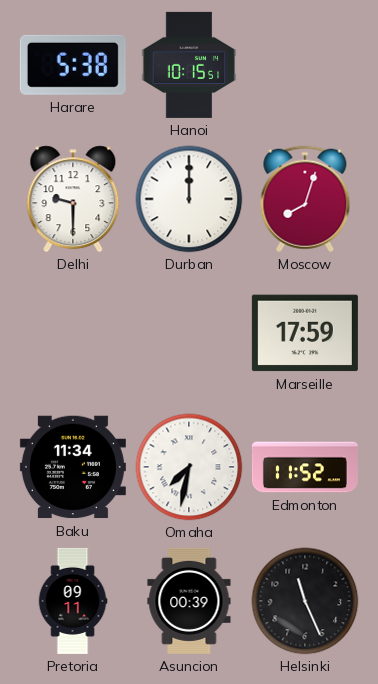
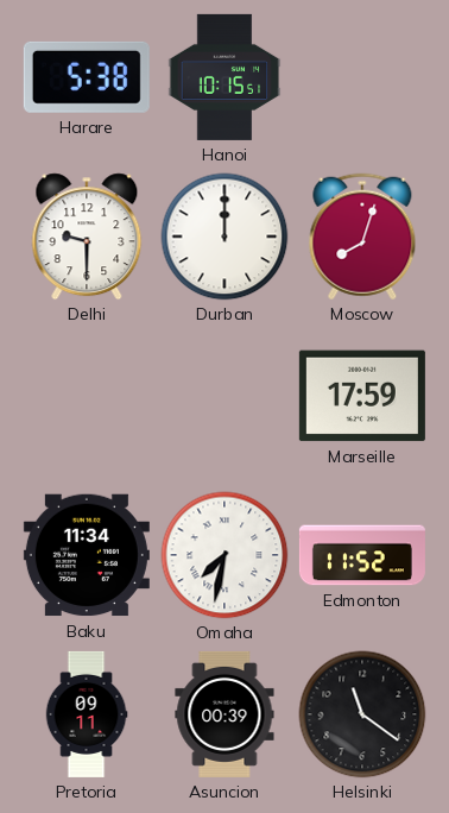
Helsinki: 11:26 -> 11:21
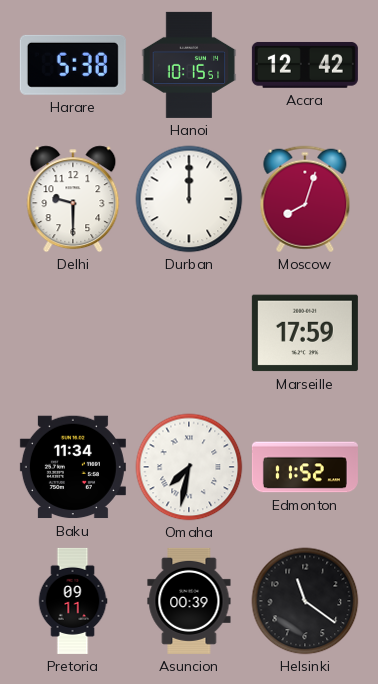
Accra: none -> 12:42
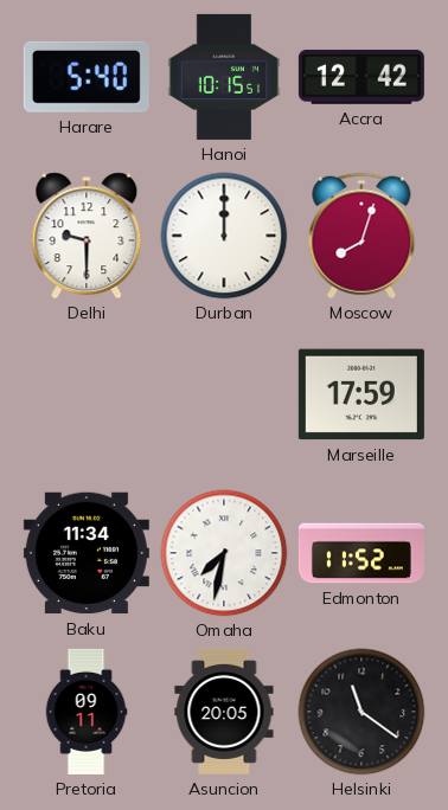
Harare: 5:38 -> 5:40
Asuncion: 00:39 -> 20:05
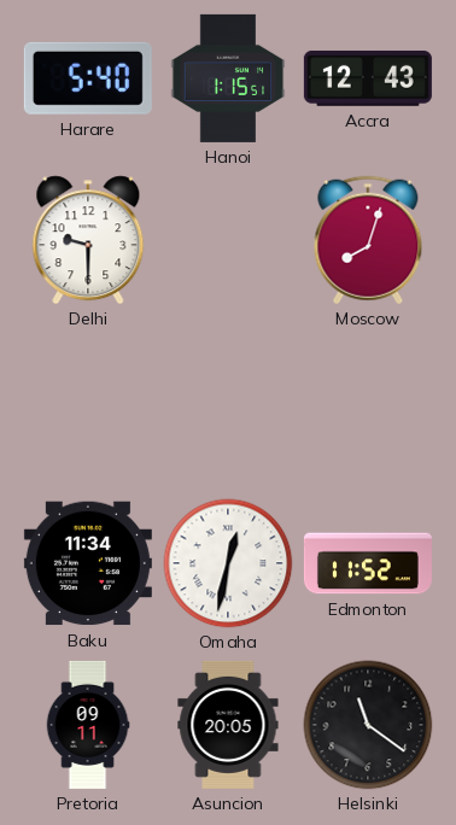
Hanoi: 10:15 -> 1:15
Accra: 12:42 -> 12:43
Durban: 12:00 -> none
Marseille: 17:59 -> none
Omaha: 7:32 -> 12:32
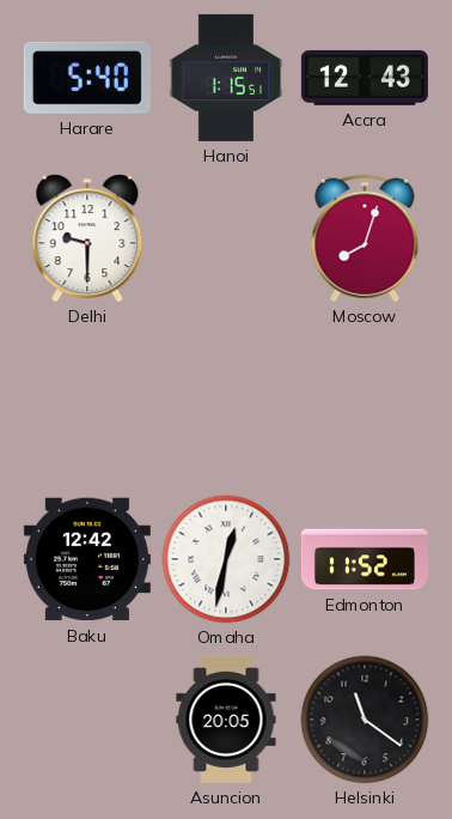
Baku: 11:34 -> 12:42
Pretoria: 09:11 -> none
